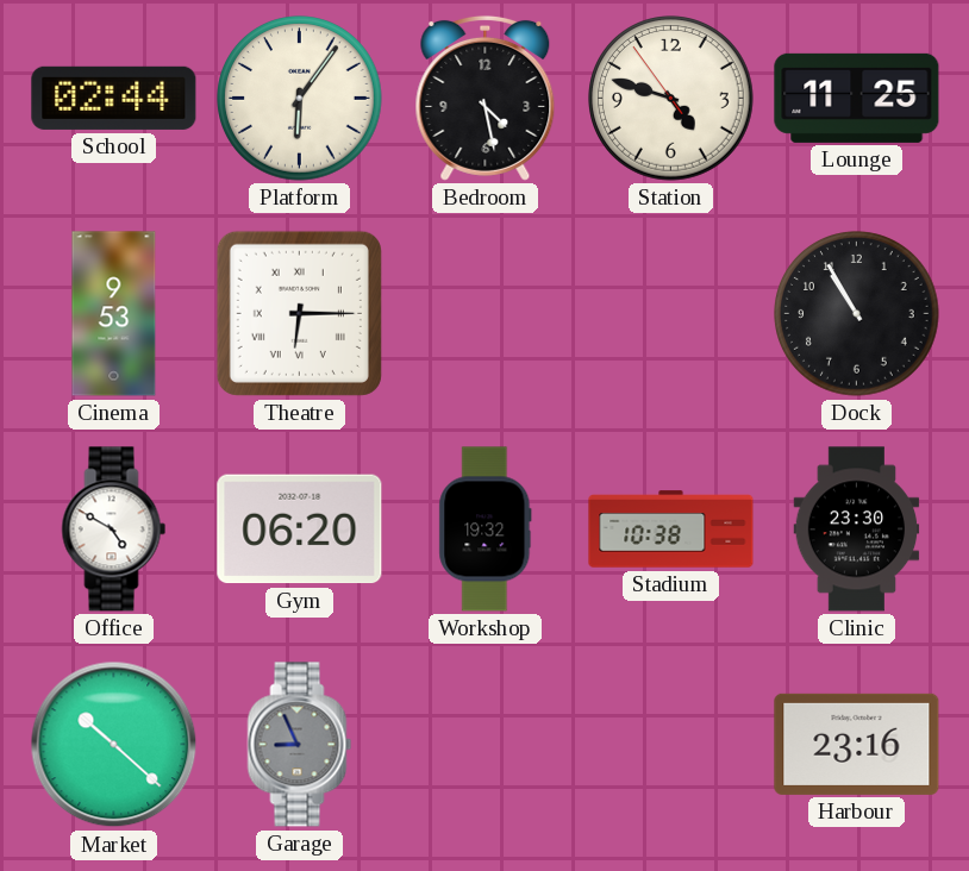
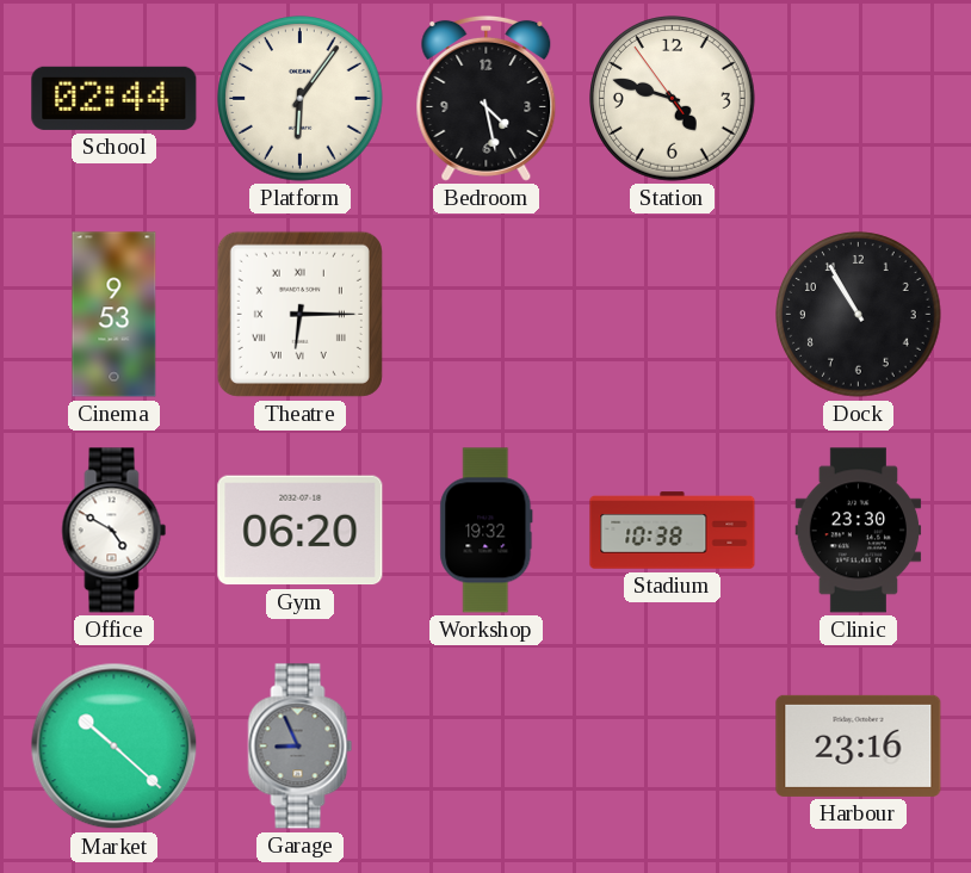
Lounge: 11:25 -> none
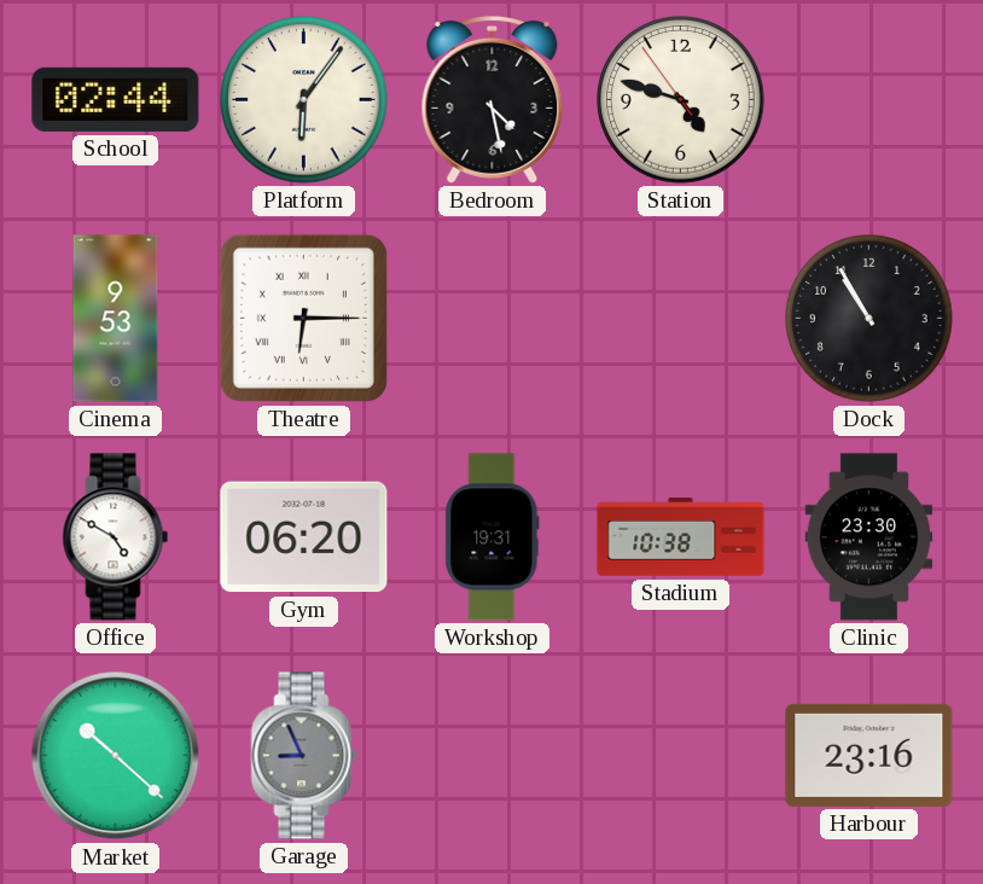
Workshop: 19:32 -> 19:31
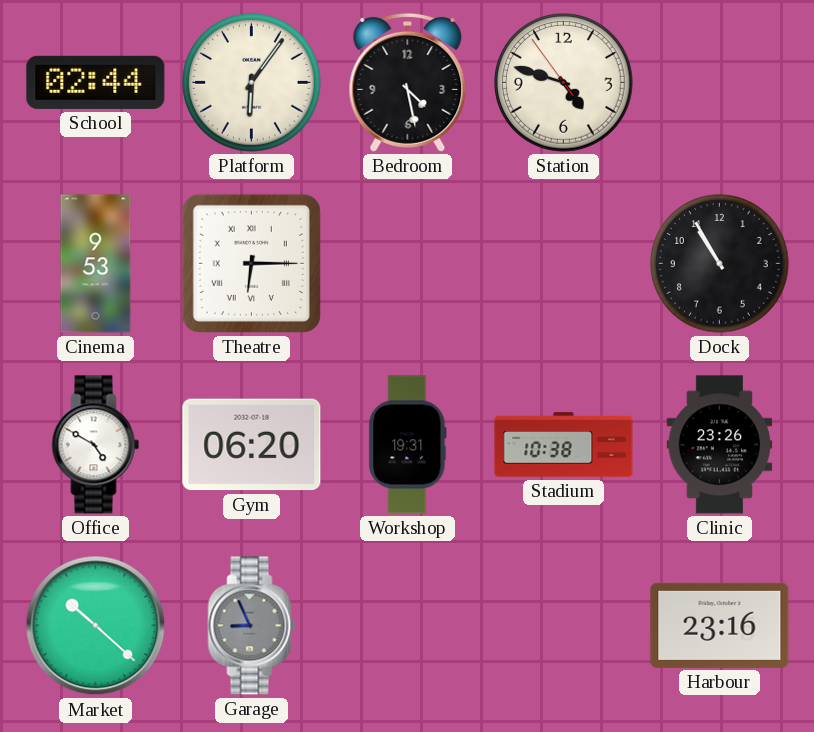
Clinic: 23:30 -> 23:26
